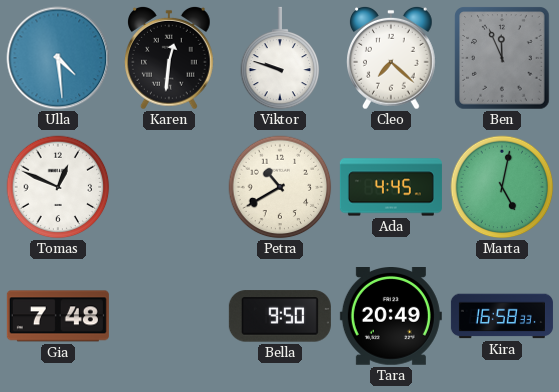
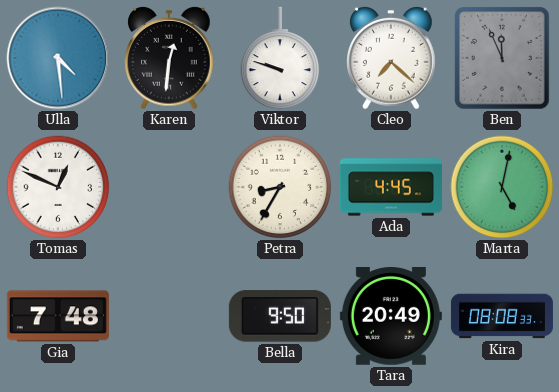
Petra: 10:40 -> 8:35
Kira: 16:58 -> 08:08
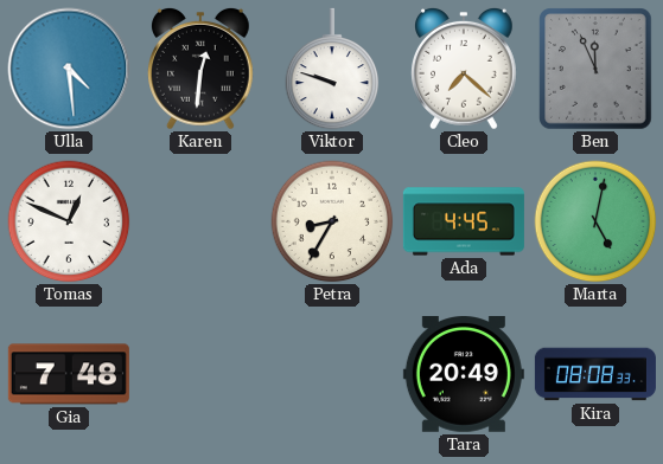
Bella: 9:50 -> none
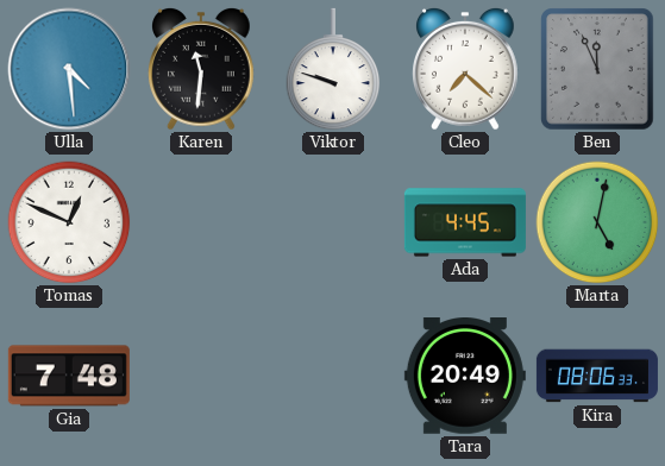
Karen: 12:31 -> 11:31
Petra: 8:35 -> none
Kira: 08:08 -> 08:06
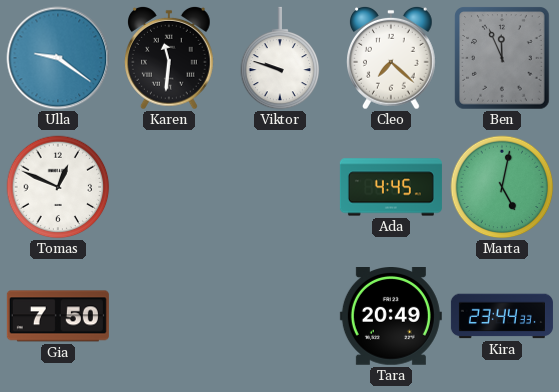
Ulla: 4:29 -> 9:21
Gia: 7:48 -> 7:50
Kira: 08:06 -> 23:44
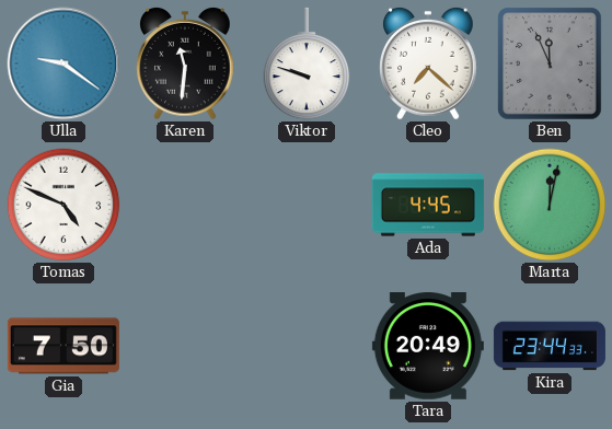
Tomas: 12:49 -> 4:49
Marta: 5:02 -> 12:02
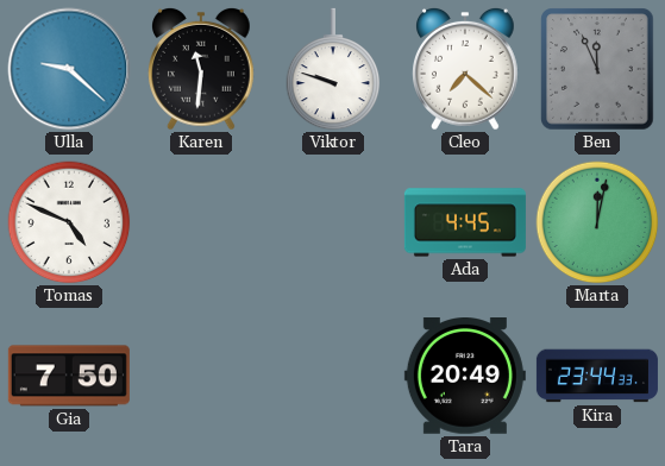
Ulla: 9:21 -> 9:22
